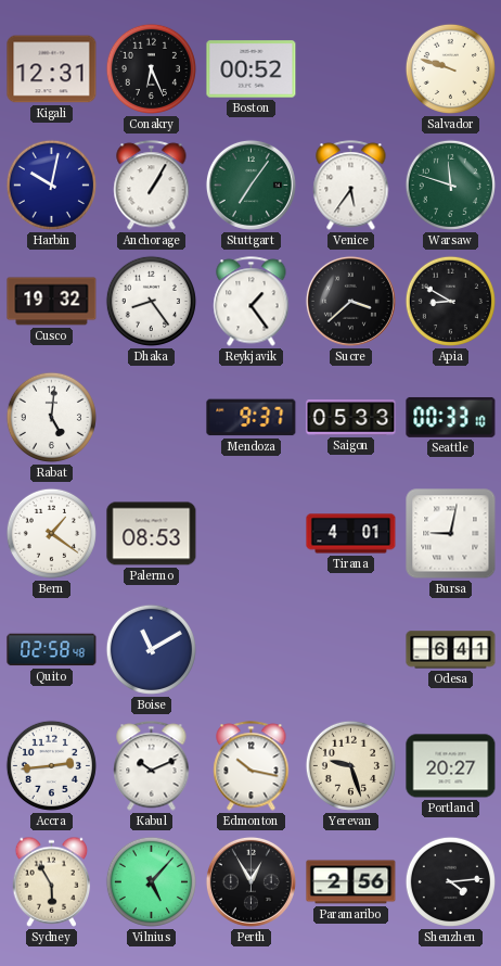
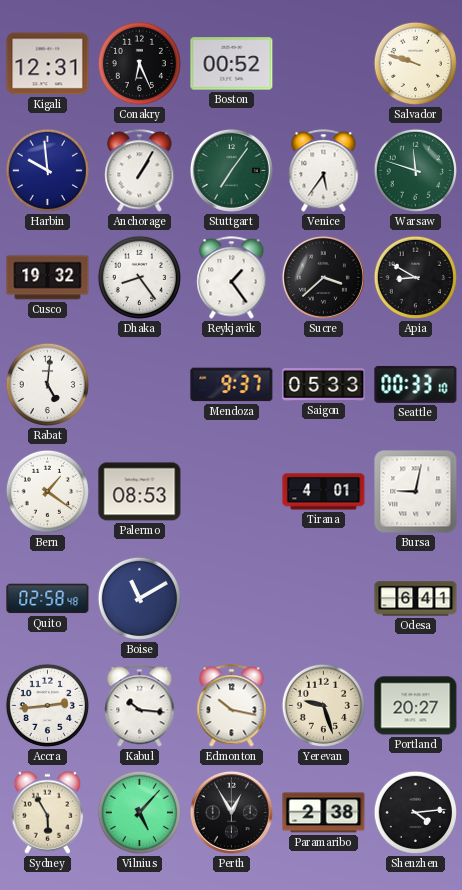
Harbin: 10:02 -> 9:59
Kabul: 10:11 -> 10:16
Paramaribo: 2:56 -> 2:38
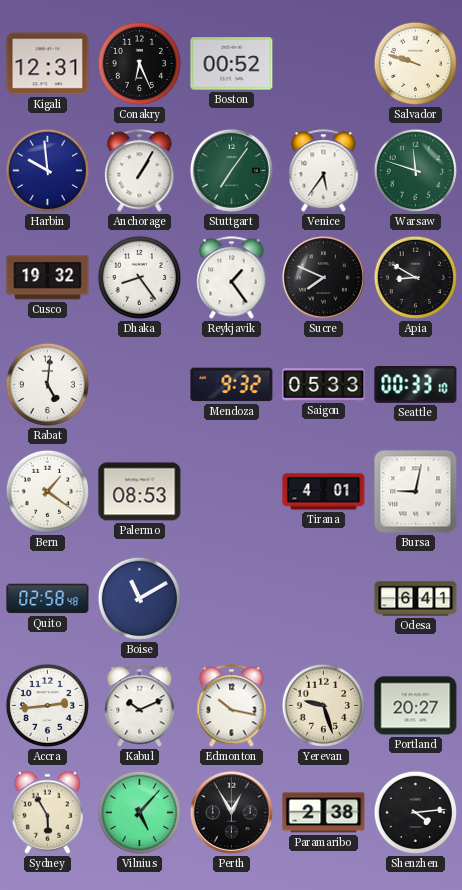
Sucre: 3:38 -> 7:49
Mendoza: 9:37 -> 9:32
Kabul: 10:16 -> 10:11
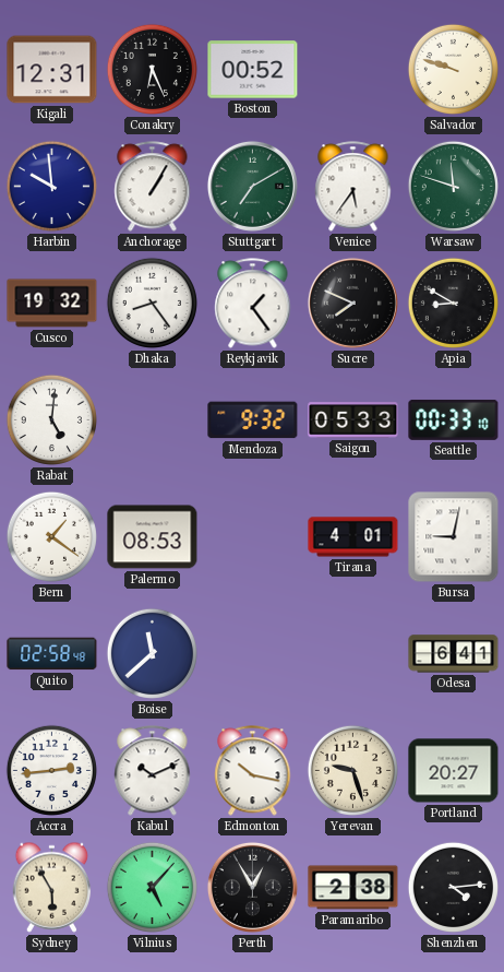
Stuttgart: 7:06 -> 7:10
Boise: 11:10 -> 11:38
